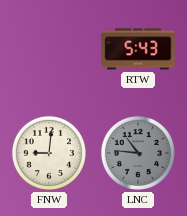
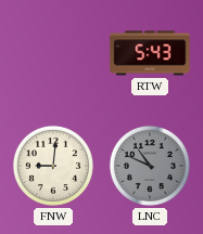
LNC: 10:46 -> 10:49
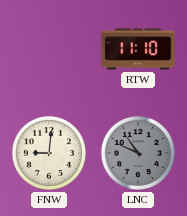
RTW: 5:43 -> 11:10
